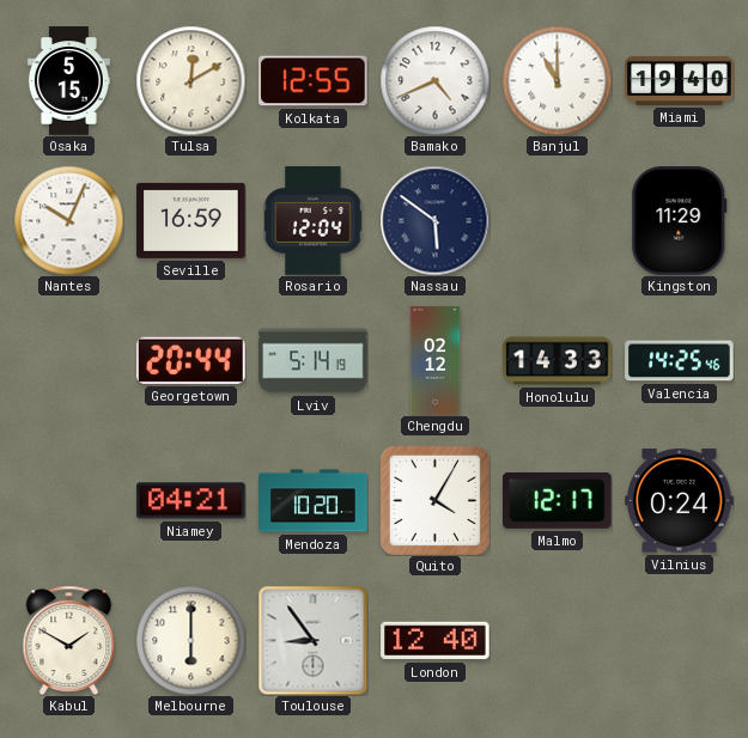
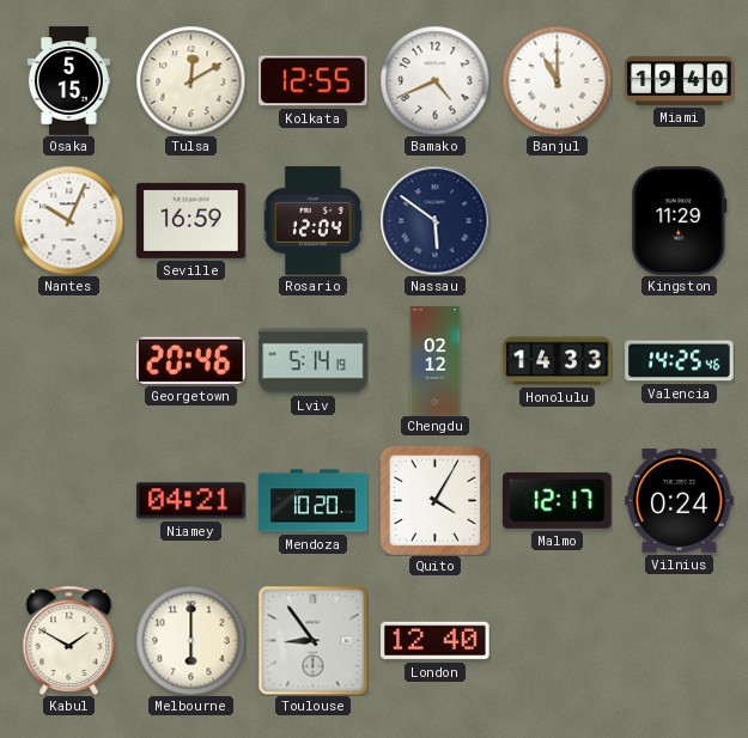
Georgetown: 20:44 -> 20:46
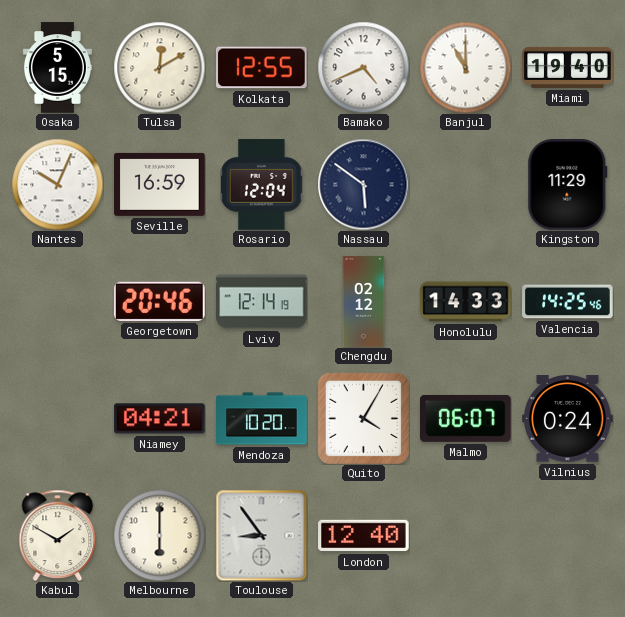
Lviv: 5:14 -> 12:14
Malmo: 12:17 -> 06:07
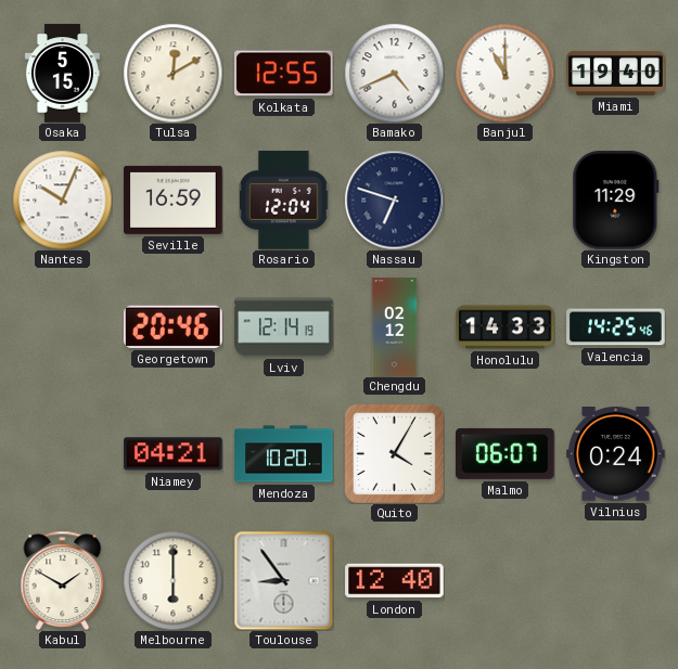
Nassau: 5:51 -> 6:48
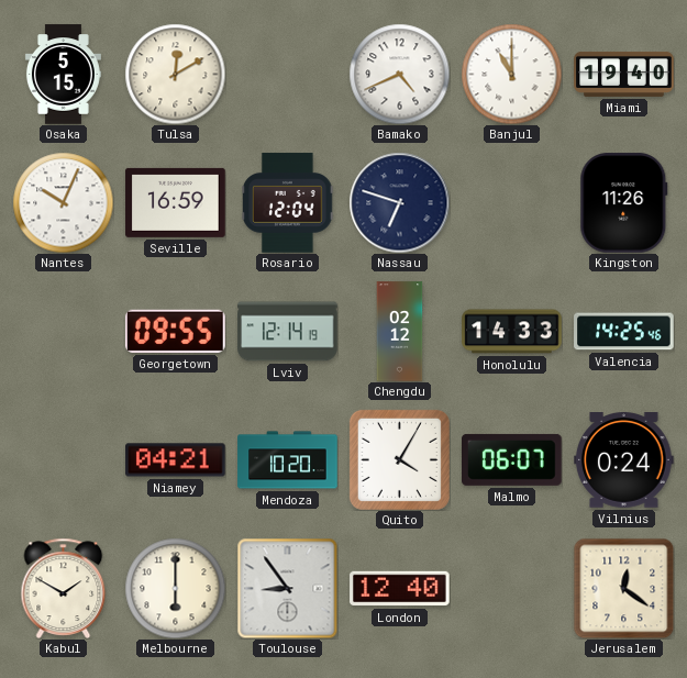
Kolkata: 12:55 -> none
Kingston: 11:29 -> 11:26
Georgetown: 20:46 -> 09:55
Jerusalem: none -> 12:21
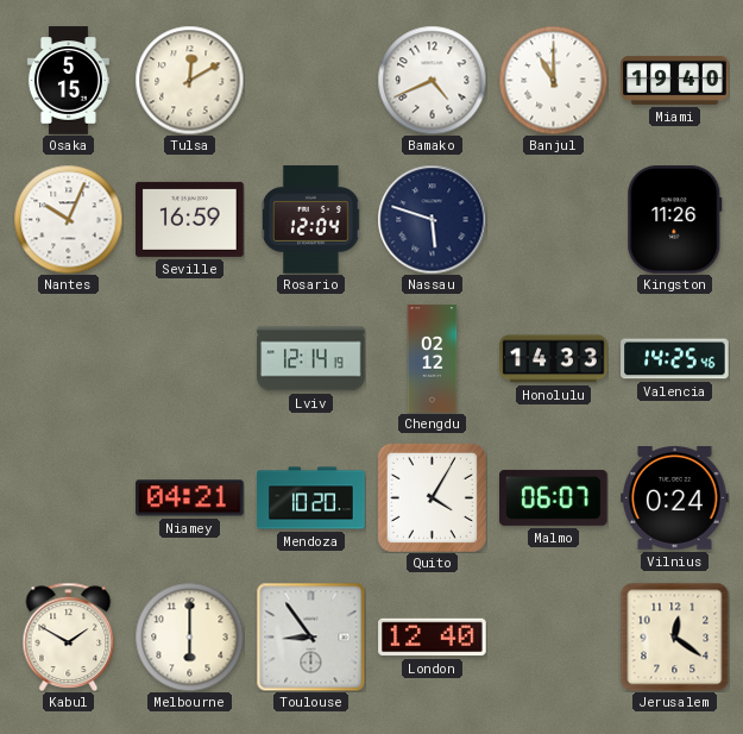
Nassau: 6:48 -> 5:48
Georgetown: 09:55 -> none
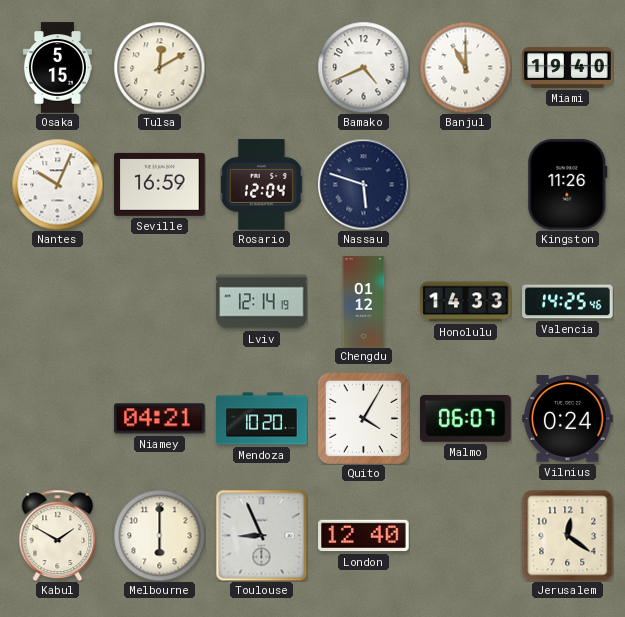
Chengdu: 02:12 -> 01:12
Toulouse: 8:54 -> 8:56
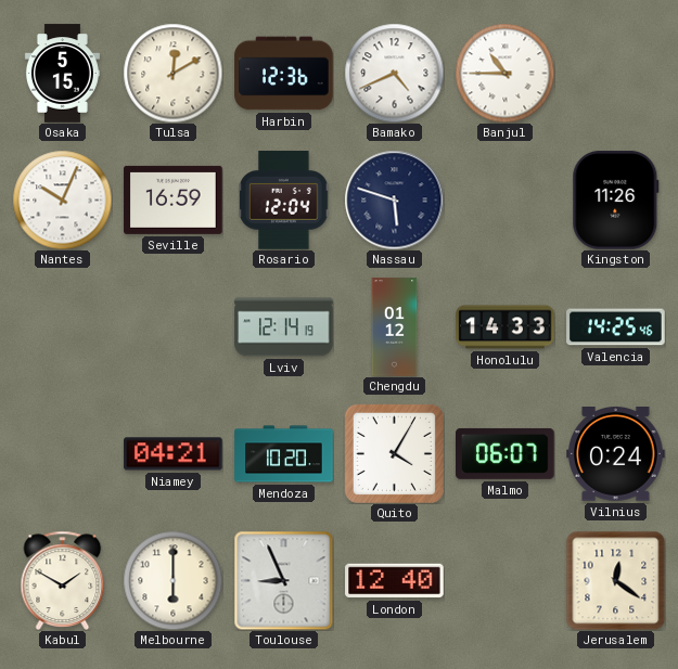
Harbin: none -> 12:36
Banjul: 11:00 -> 10:45
Miami: 19:40 -> none
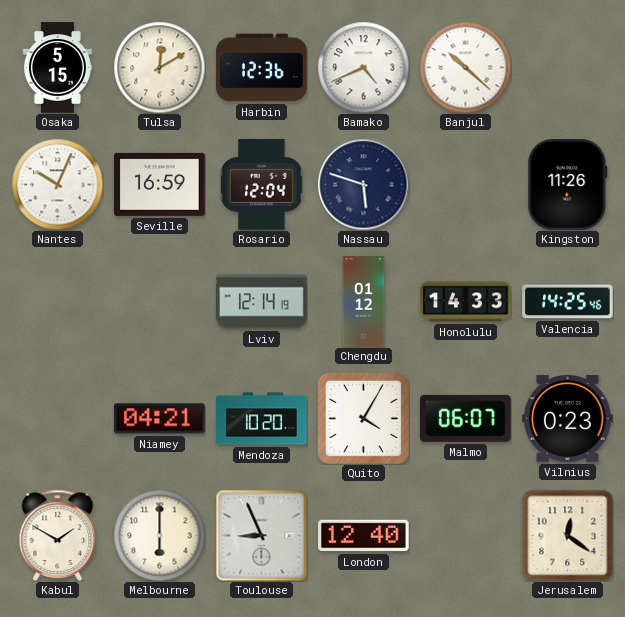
Banjul: 10:45 -> 10:22
Vilnius: 0:24 -> 0:23
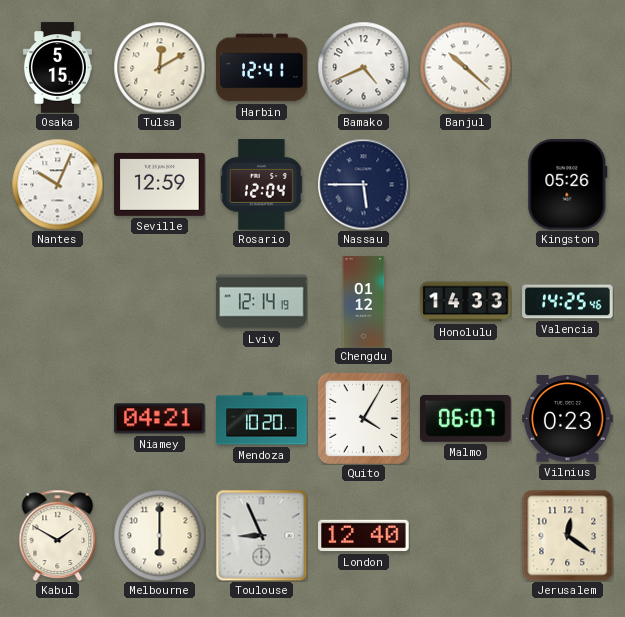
Harbin: 12:36 -> 12:41
Seville: 16:59 -> 12:59
Nassau: 5:48 -> 5:45
Kingston: 11:26 -> 05:26
